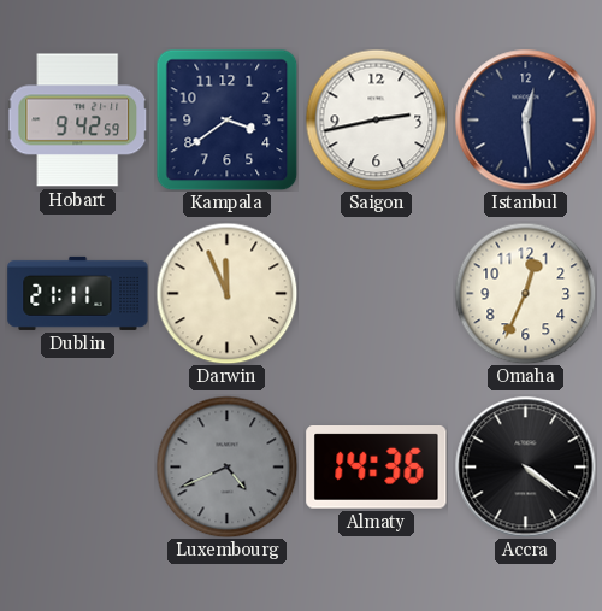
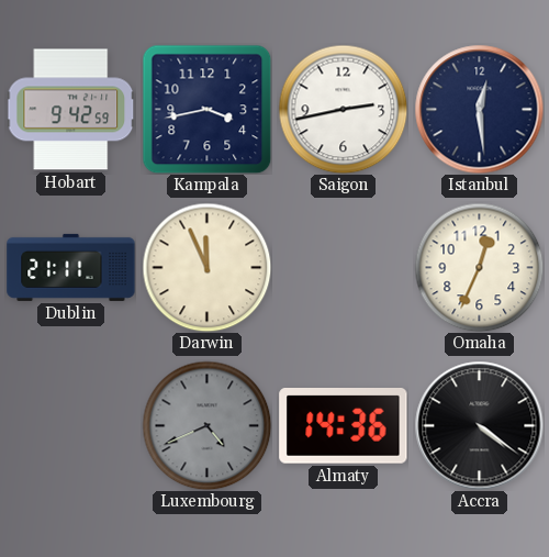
Kampala: 3:39 -> 3:43
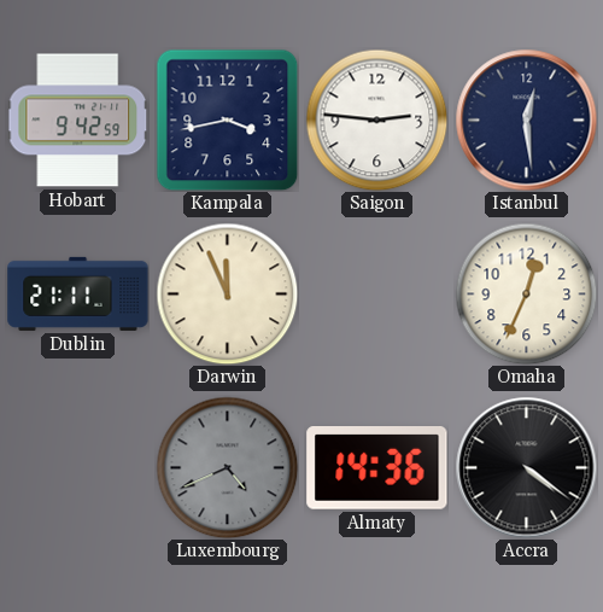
Saigon: 2:43 -> 2:46
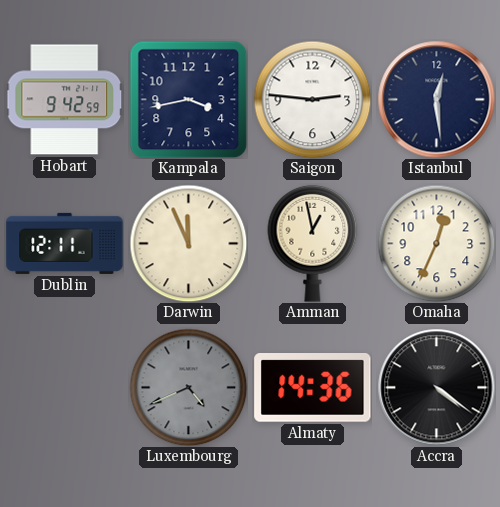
Dublin: 21:11 -> 12:11
Amman: none -> 12:58
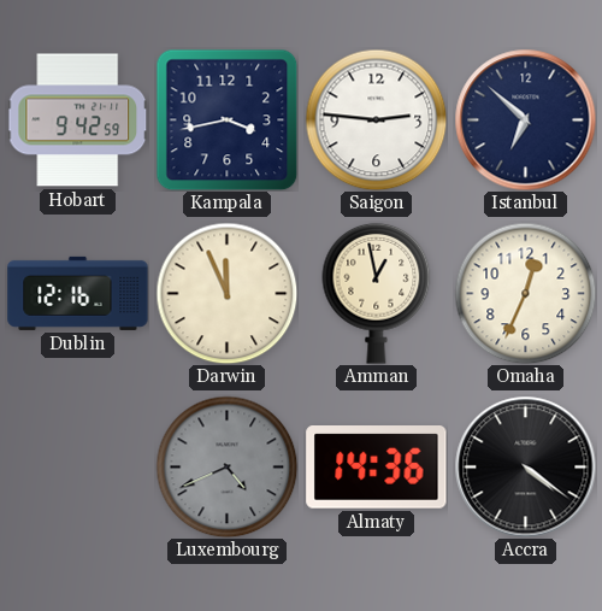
Istanbul: 12:29 -> 6:52
Dublin: 12:11 -> 12:16
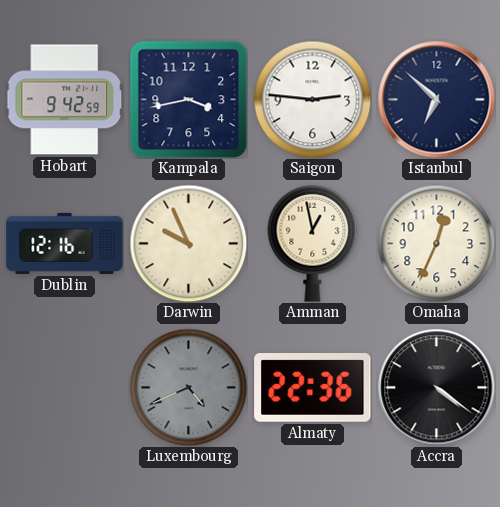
Darwin: 11:56 -> 9:56
Almaty: 14:36 -> 22:36
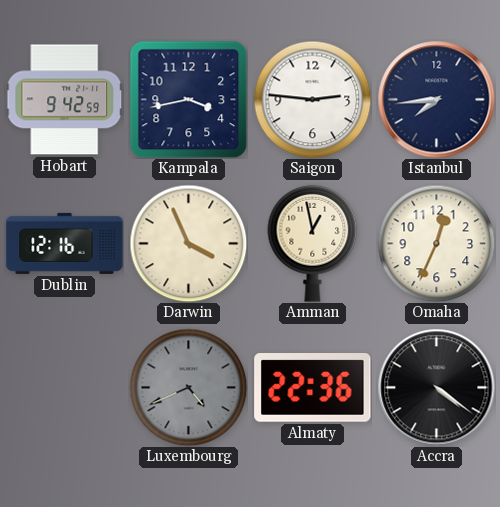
Istanbul: 6:52 -> 7:44
Darwin: 9:56 -> 3:56
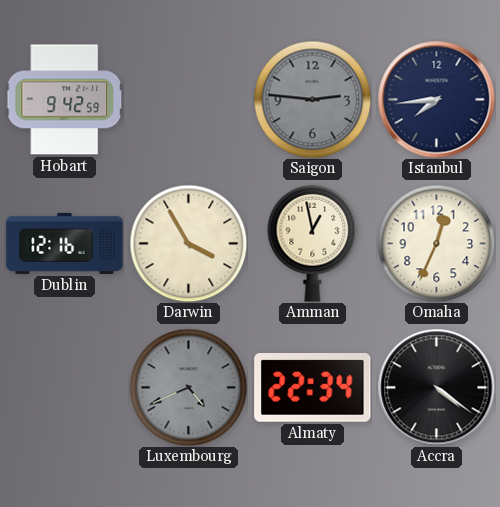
Kampala: 3:43 -> none
Saigon dial: white -> grey
Darwin: 3:56 -> 3:55
Almaty: 22:36 -> 22:34
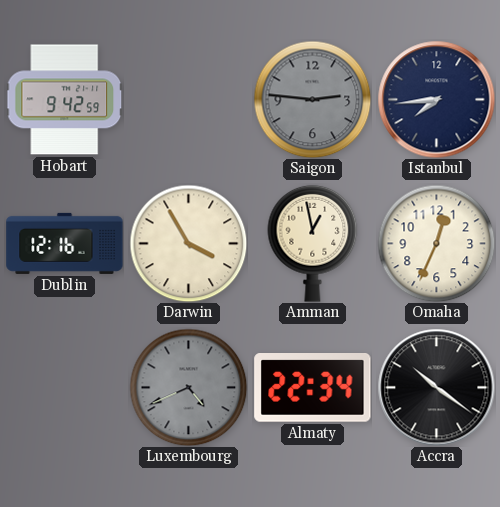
Accra: 4:21 -> 10:21
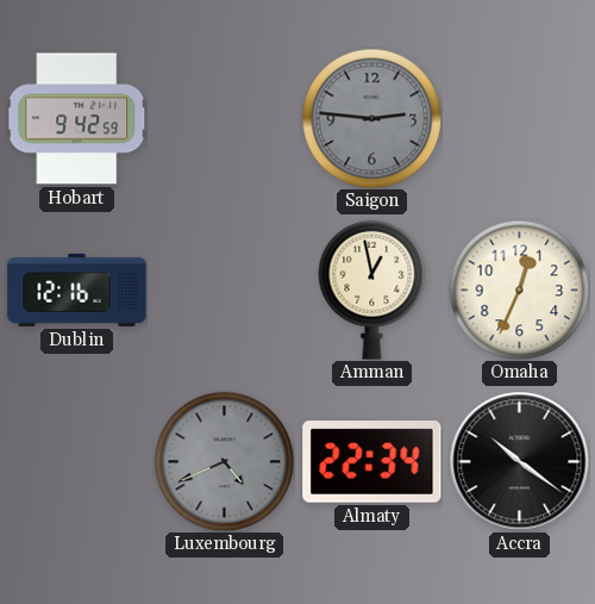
Istanbul: 7:44 -> none
Darwin: 3:55 -> none
